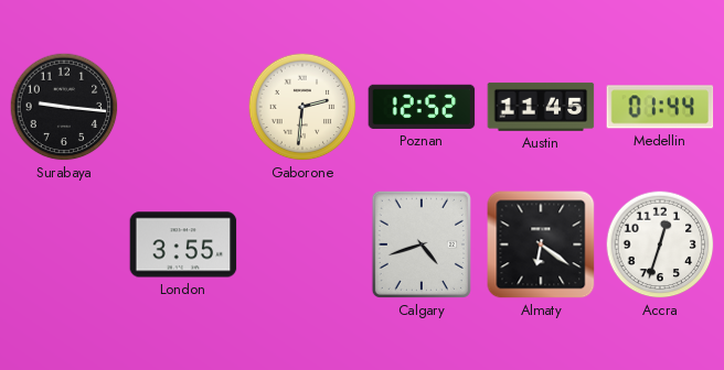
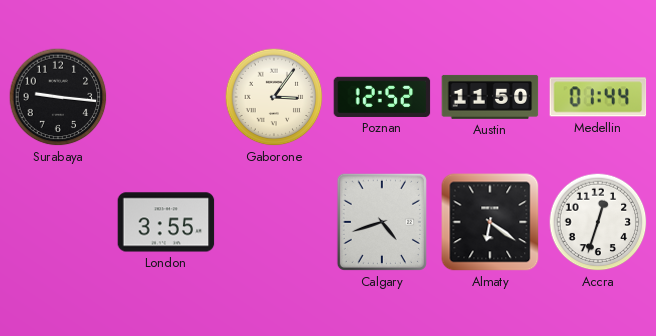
Gaborone: 2:31 -> 3:06
Austin: 11:45 -> 11:50
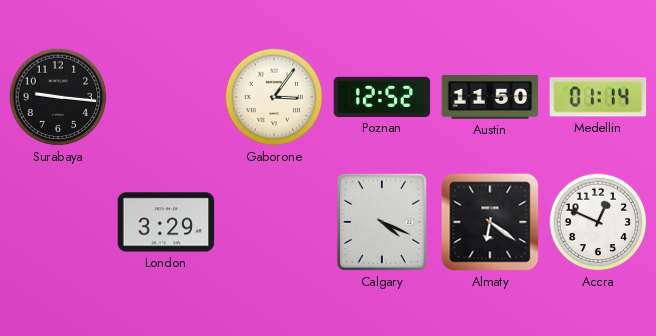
Medellin: 01:44 -> 01:14
London: 3:55 -> 3:29
Calgary: 4:42 -> 4:19
Accra: 12:33 -> 12:49
